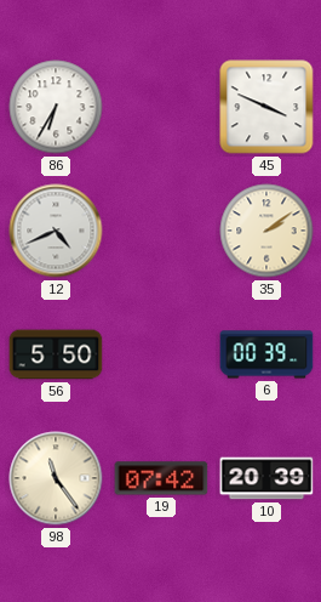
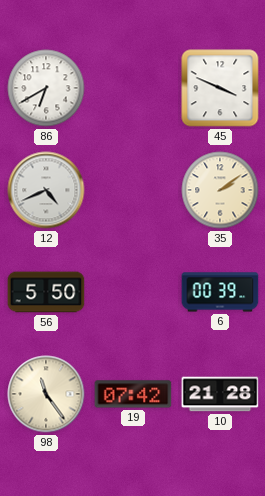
86: 6:35 -> 6:40
10: 20:39 -> 21:28
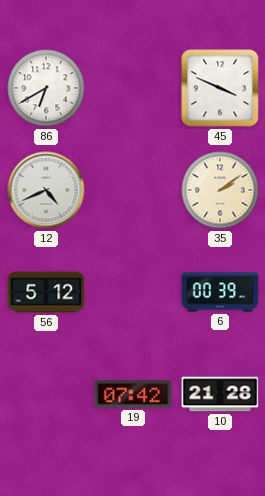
56: 5:50 -> 5:12
98: 11:24 -> none
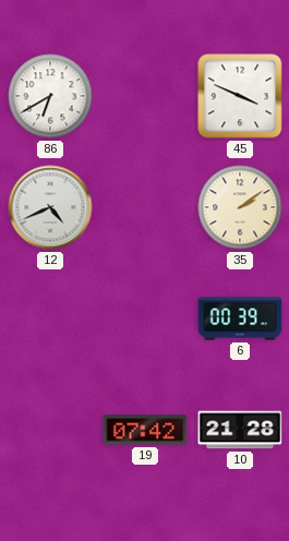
56: 5:12 -> none
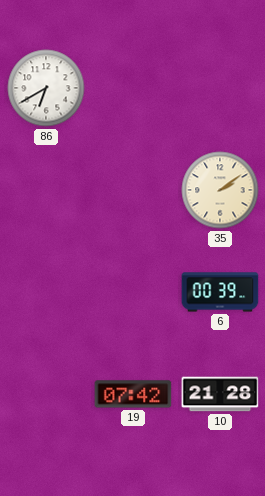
45: 3:49 -> none
12: 4:41 -> none
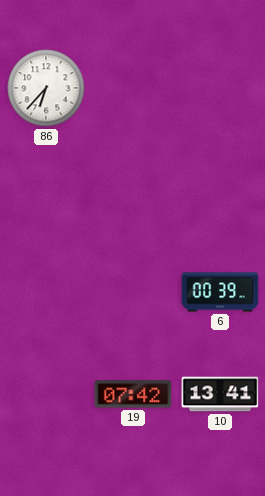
86: 6:40 -> 6:37
35: 2:09 -> none
10: 21:28 -> 13:41
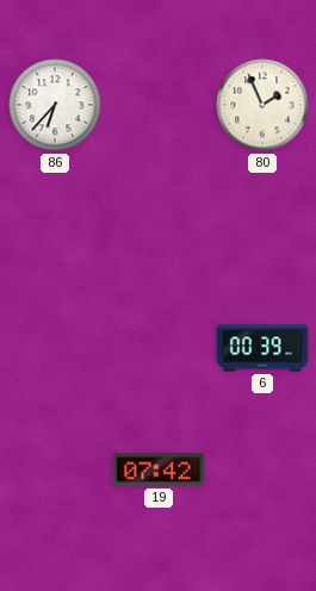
80: none -> 1:56
10: 13:41 -> none
